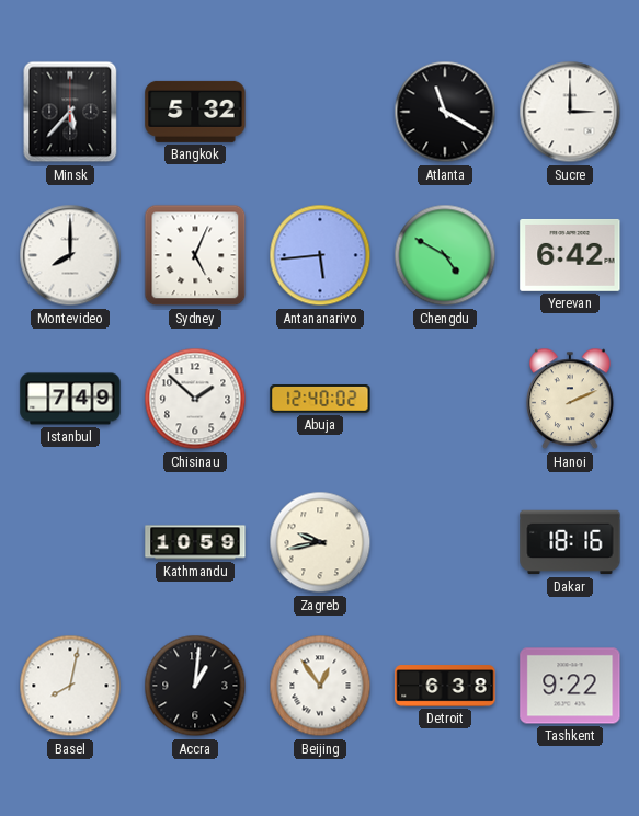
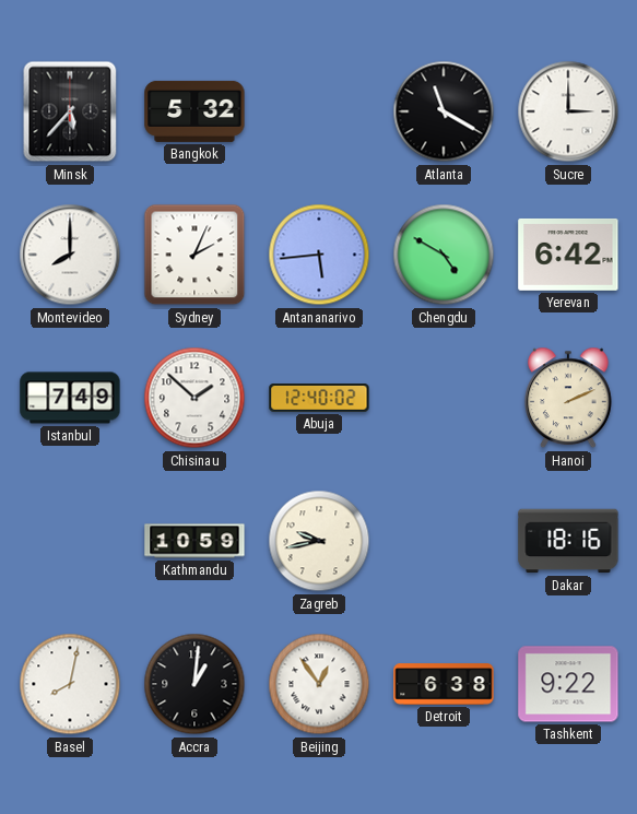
Sydney: 5:04 -> 2:04
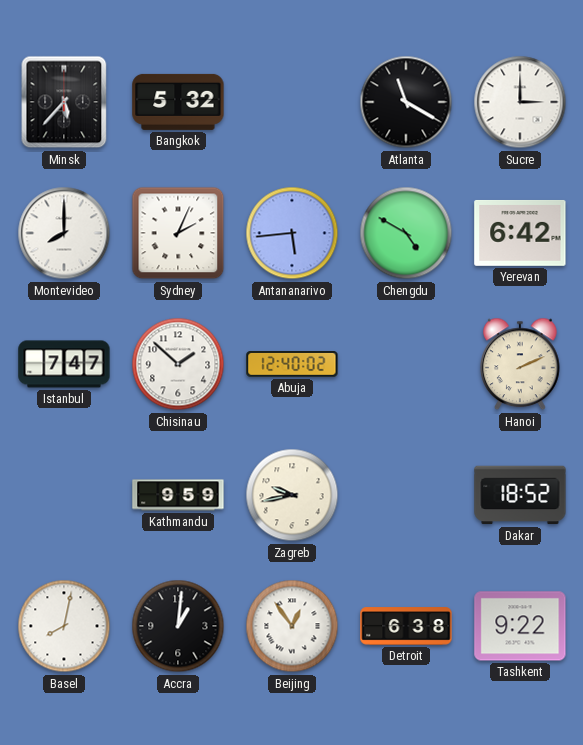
Istanbul: 7:49 -> 7:47
Kathmandu: 10:59 -> 9:59
Dakar: 18:16 -> 18:52
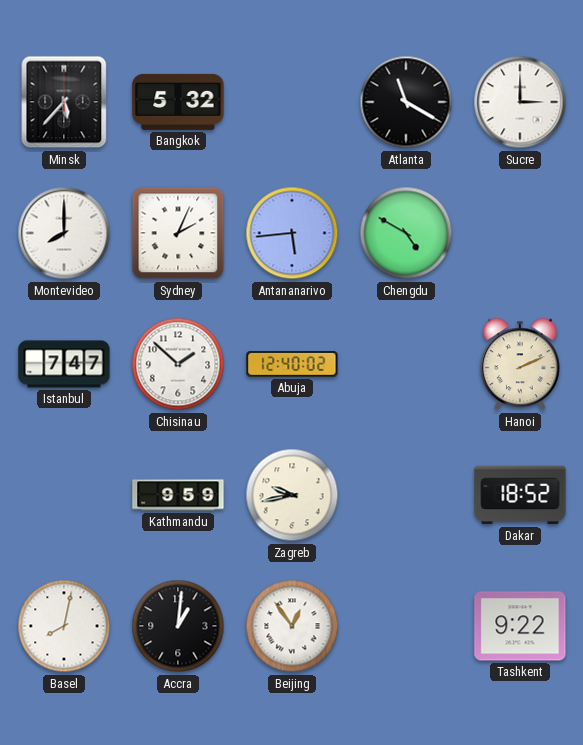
Yerevan: 6:42 -> none
Detroit: 6:38 -> none
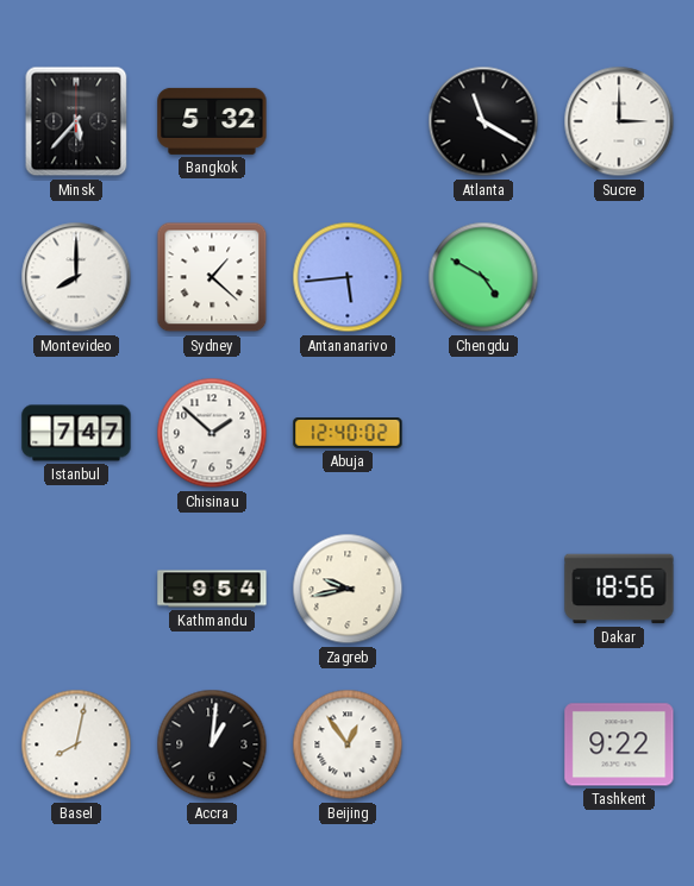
Sydney: 2:04 -> 1:22
Hanoi: 2:11 -> none
Kathmandu: 9:59 -> 9:54
Dakar: 18:52 -> 18:56
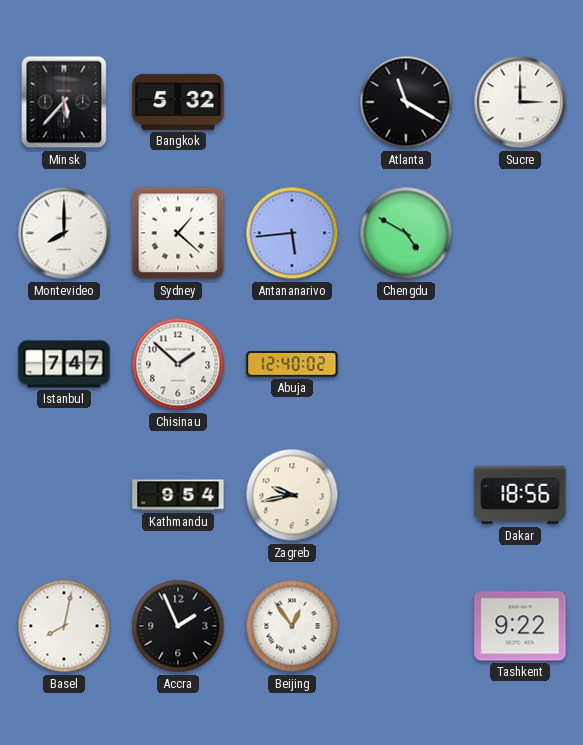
Accra: 1:01 -> 1:56
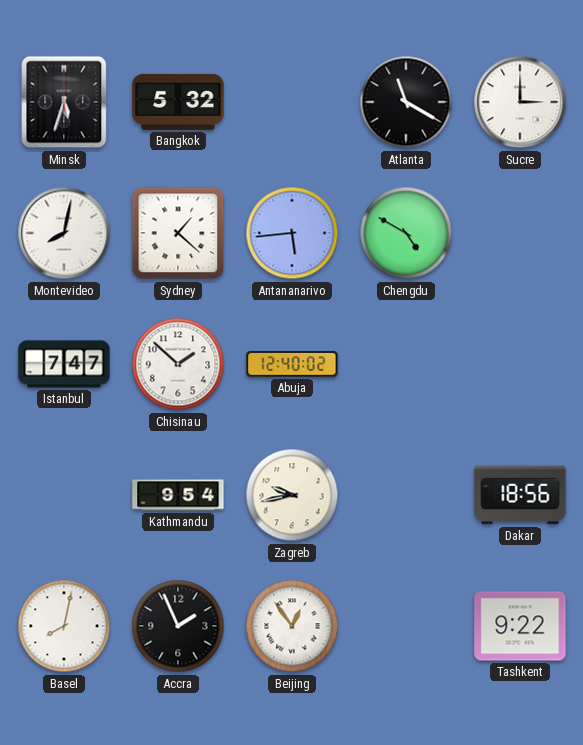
Minsk: 5:37 -> 5:33
Montevideo: 8:00 -> 8:02
